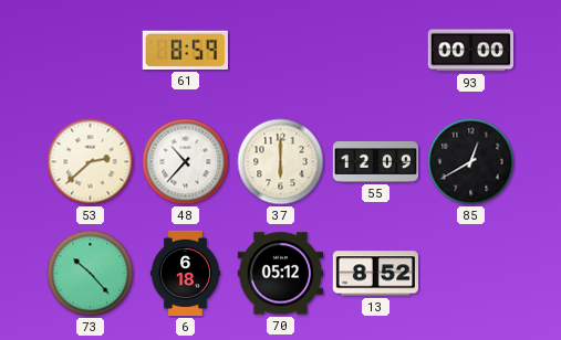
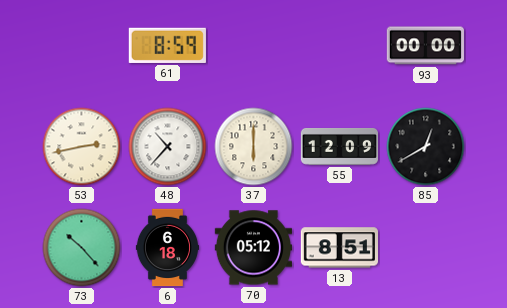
53: 2:38 -> 2:43
13: 8:52 -> 8:51
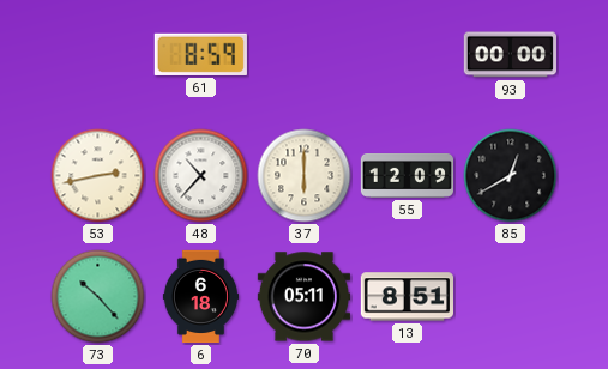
70: 05:12 -> 05:11
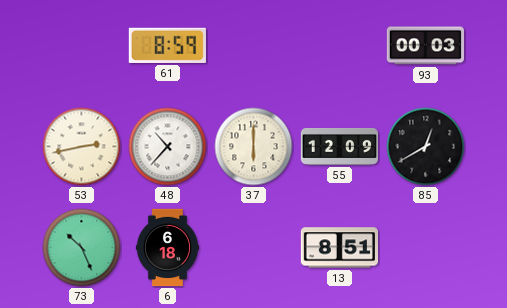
93: 00:00 -> 00:03
73: 10:23 -> 10:26
70: 05:11 -> none
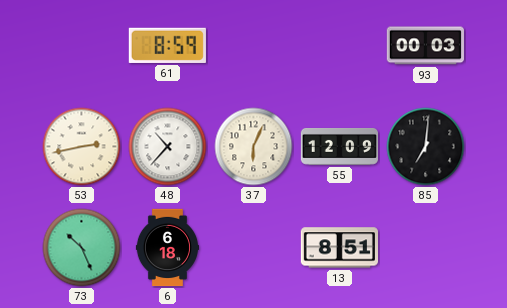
37: 6:00 -> 6:04
85: 12:40 -> 7:01
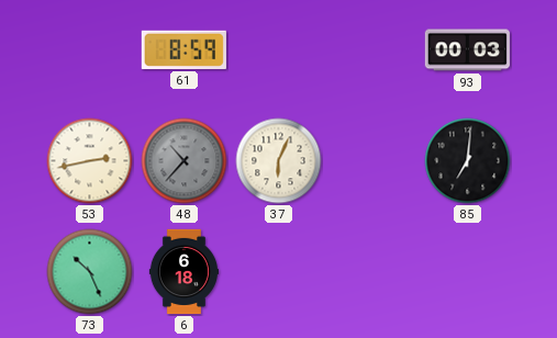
48 dial: white -> grey
55: 12:09 -> none
13: 8:51 -> none
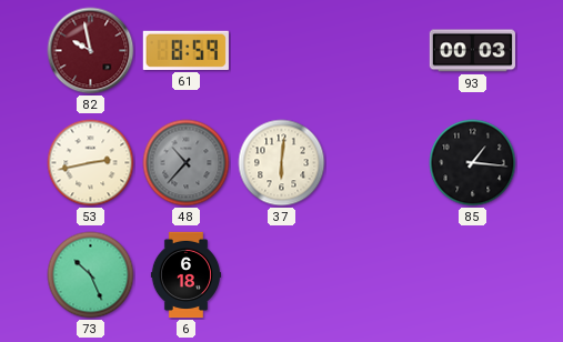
82: none -> 9:58
37: 6:04 -> 6:01
85: 7:01 -> 1:16
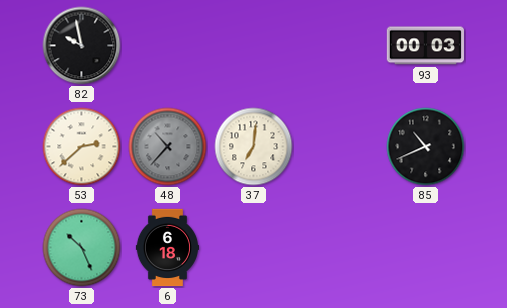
82 dial: burgundy -> black
61: 8:59 -> none
53: 2:43 -> 2:38
37: 6:01 -> 7:01
85: 1:16 -> 10:41
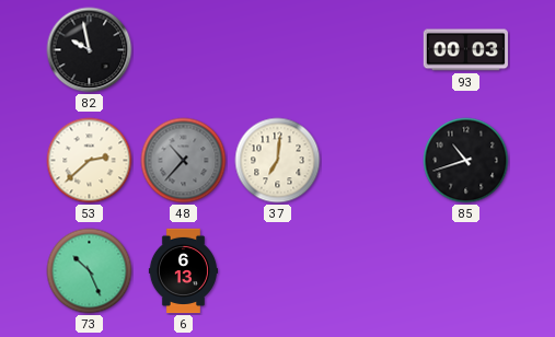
85: 10:41 -> 10:42
6: 6:18 -> 6:13
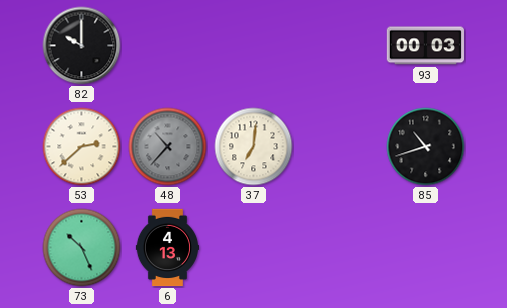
82: 9:58 -> 10:00
6: 6:13 -> 4:13
